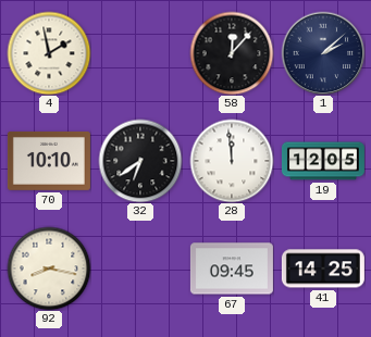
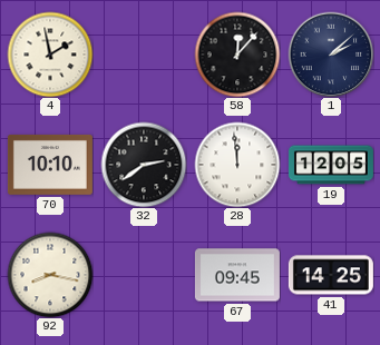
32: 6:39 -> 2:39
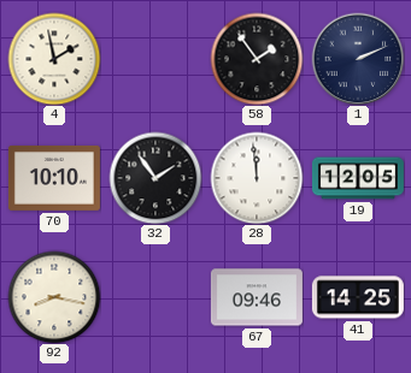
58: 12:07 -> 1:54
1: 2:08 -> 2:11
32: 2:39 -> 1:54
67: 09:45 -> 09:46
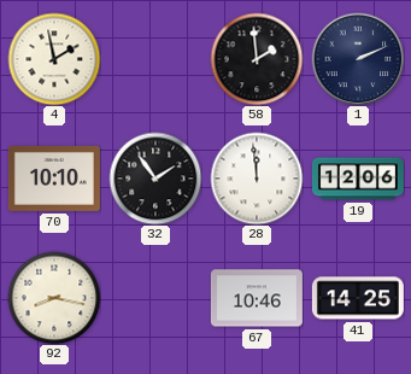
58: 1:54 -> 1:59
19: 12:05 -> 12:06
67: 09:46 -> 10:46
